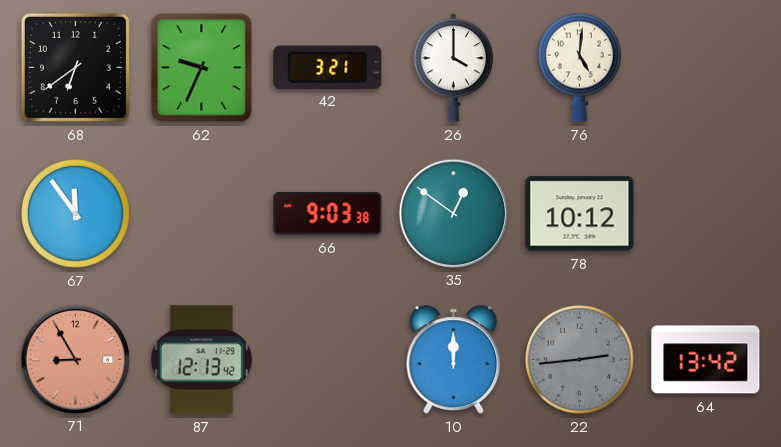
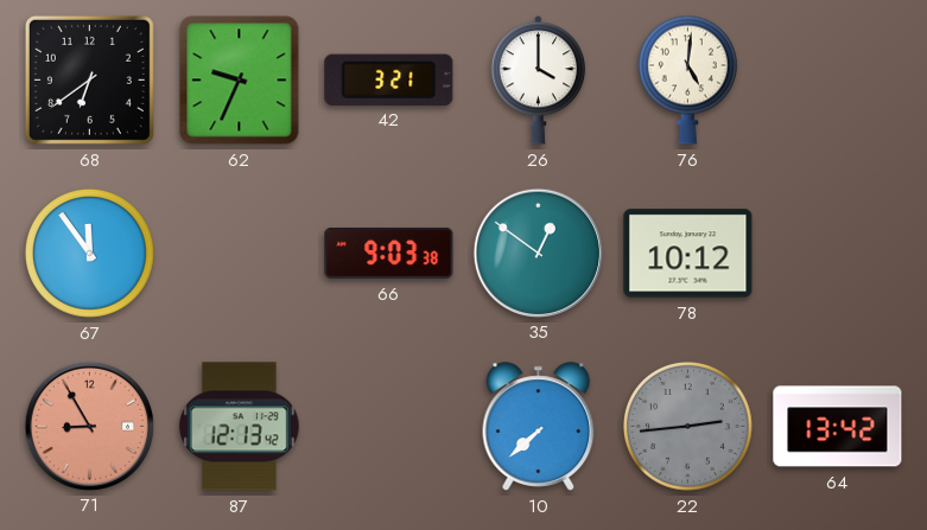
10: 12:00 -> 7:38
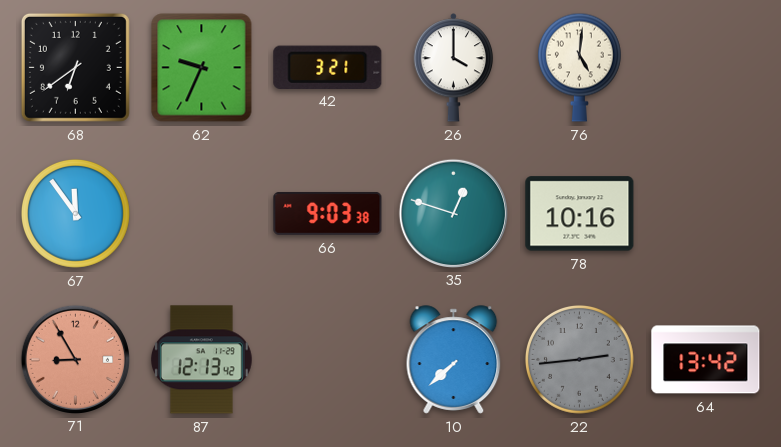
35: 12:51 -> 12:48
78: 10:12 -> 10:16
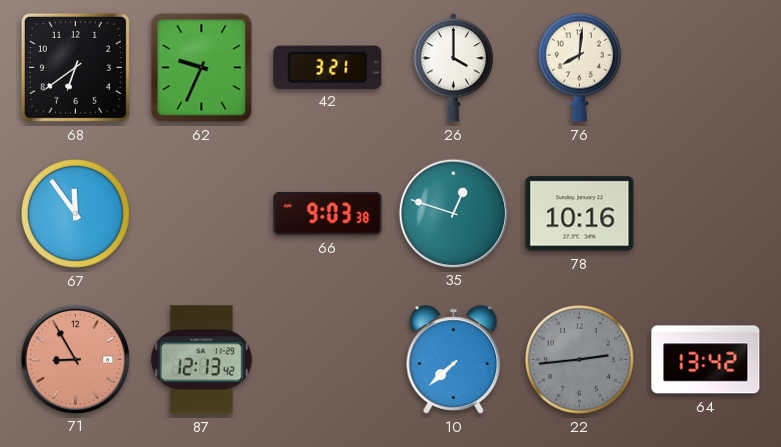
76: 5:01 -> 8:01
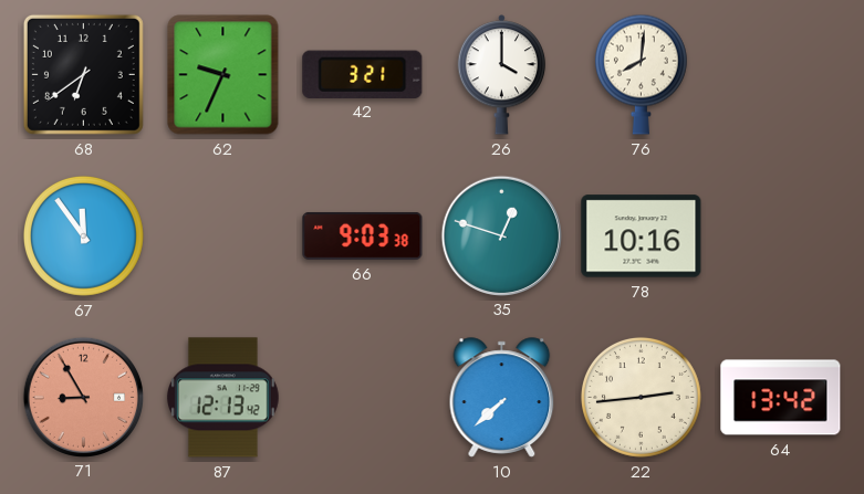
22 dial: grey -> cream
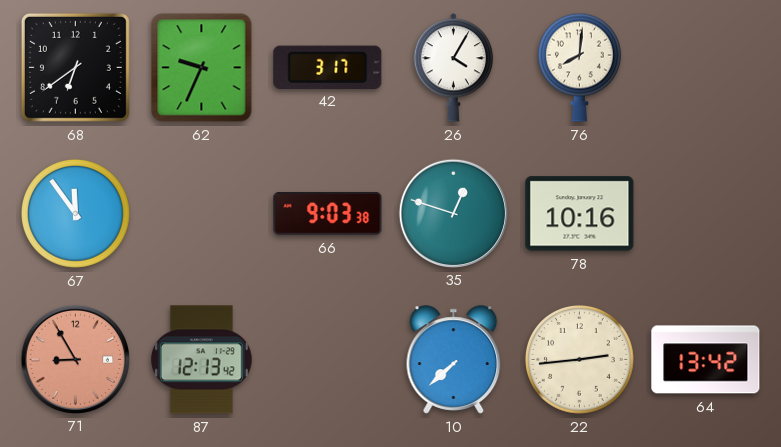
42: 3:21 -> 3:17
26: 4:00 -> 4:05
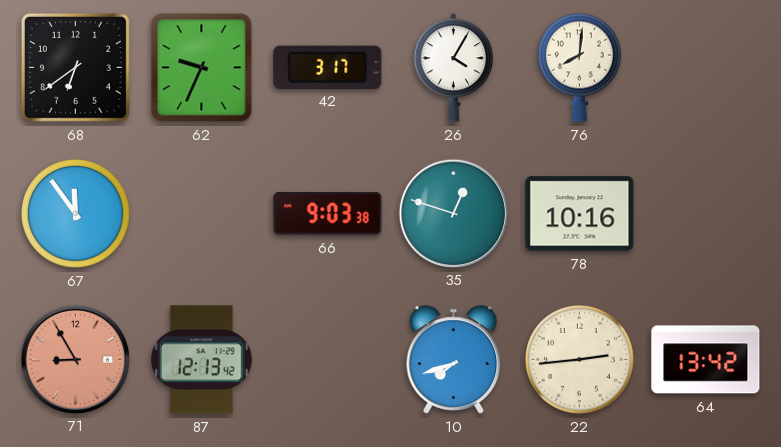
10: 7:38 -> 7:42
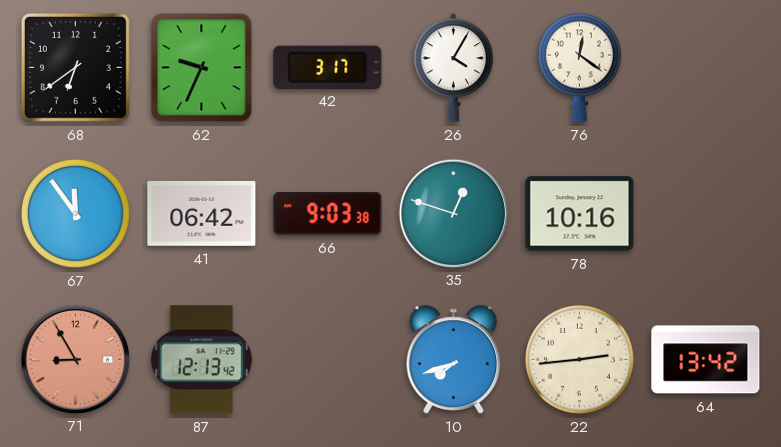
76: 8:01 -> 12:21
41: none -> 06:42
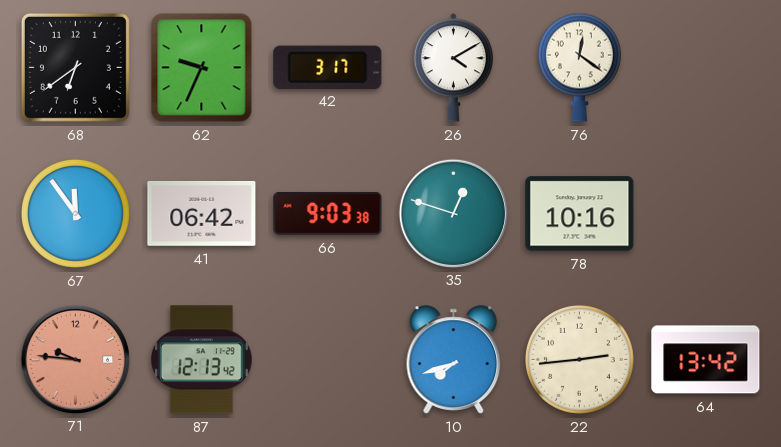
26: 4:05 -> 4:10
71: 8:55 -> 9:46
